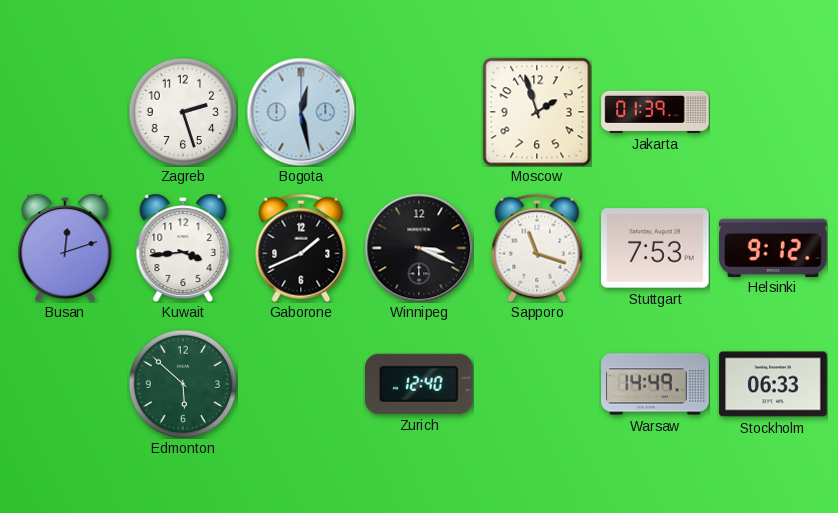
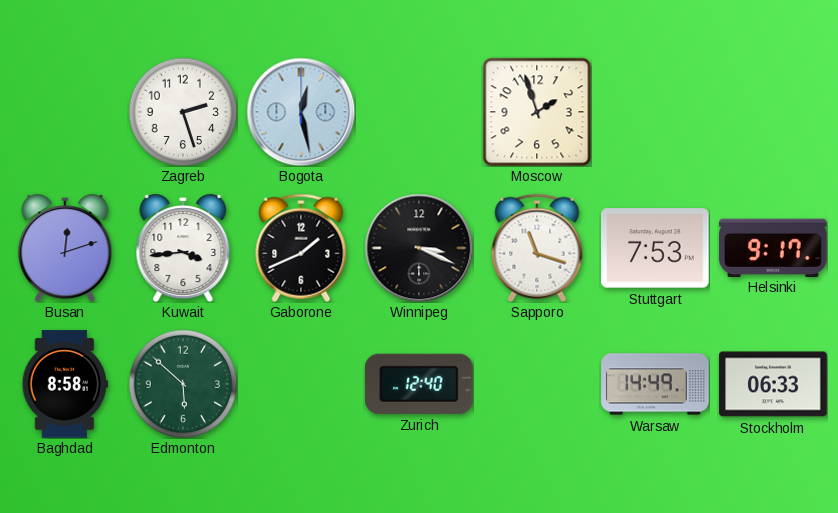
Jakarta: 01:39 -> none
Helsinki: 9:12 -> 9:17
Baghdad: none -> 8:58
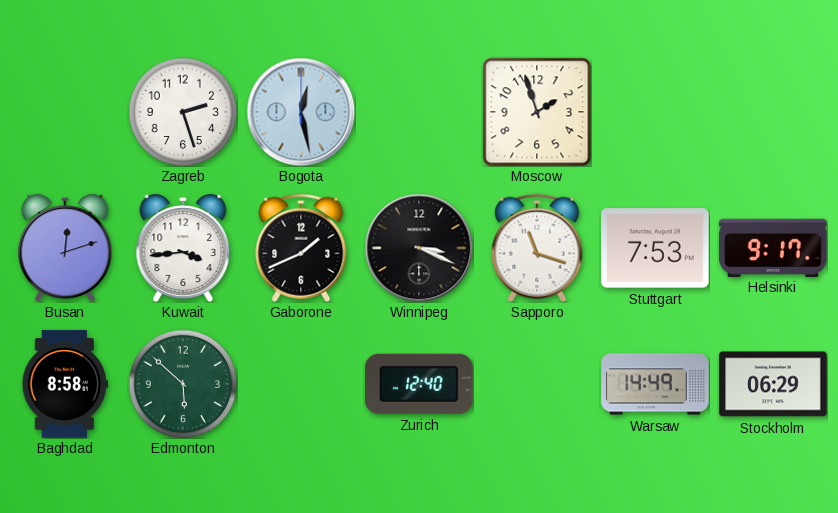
Stockholm: 06:33 -> 06:29
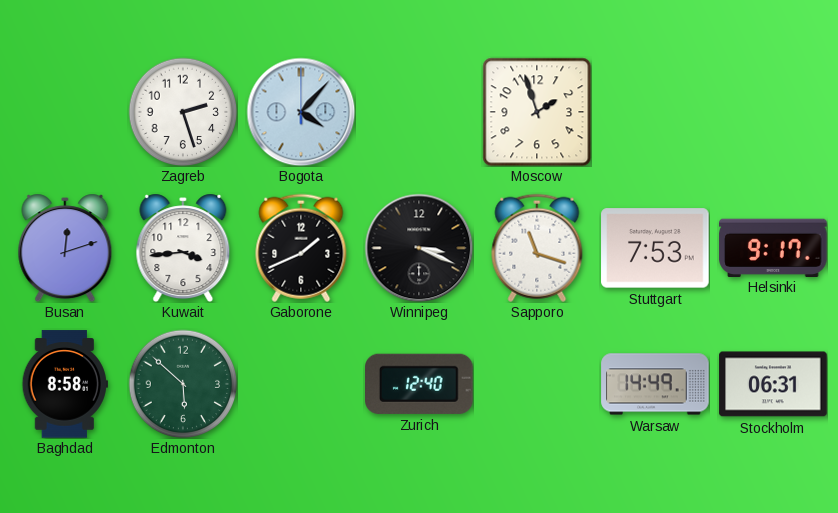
Bogota: 12:28 -> 4:07
Stockholm: 06:29 -> 06:31
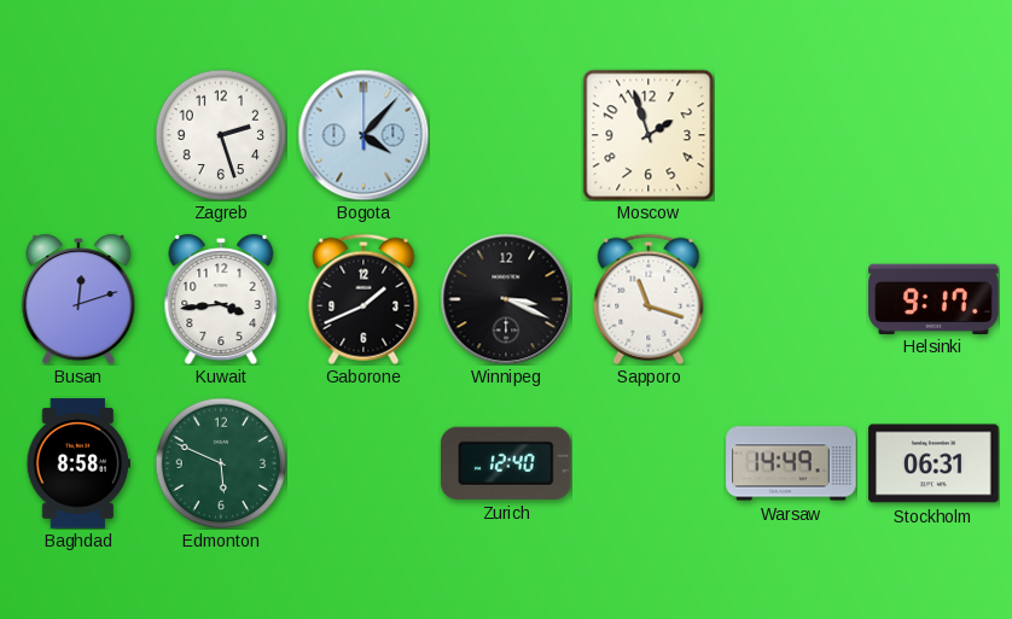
Stuttgart: 7:53 -> none
Edmonton: 5:52 -> 5:49
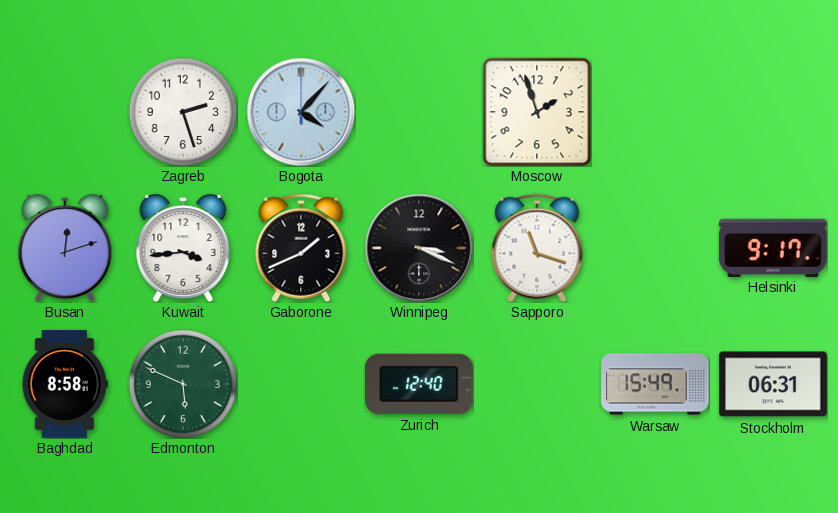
Warsaw: 14:49 -> 15:49
